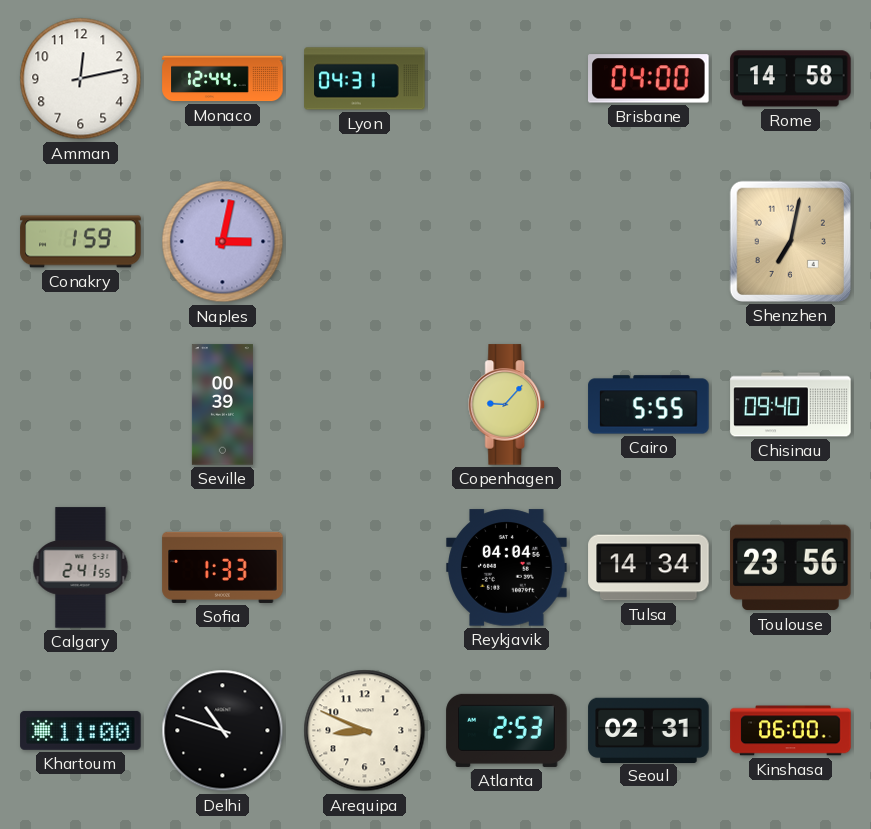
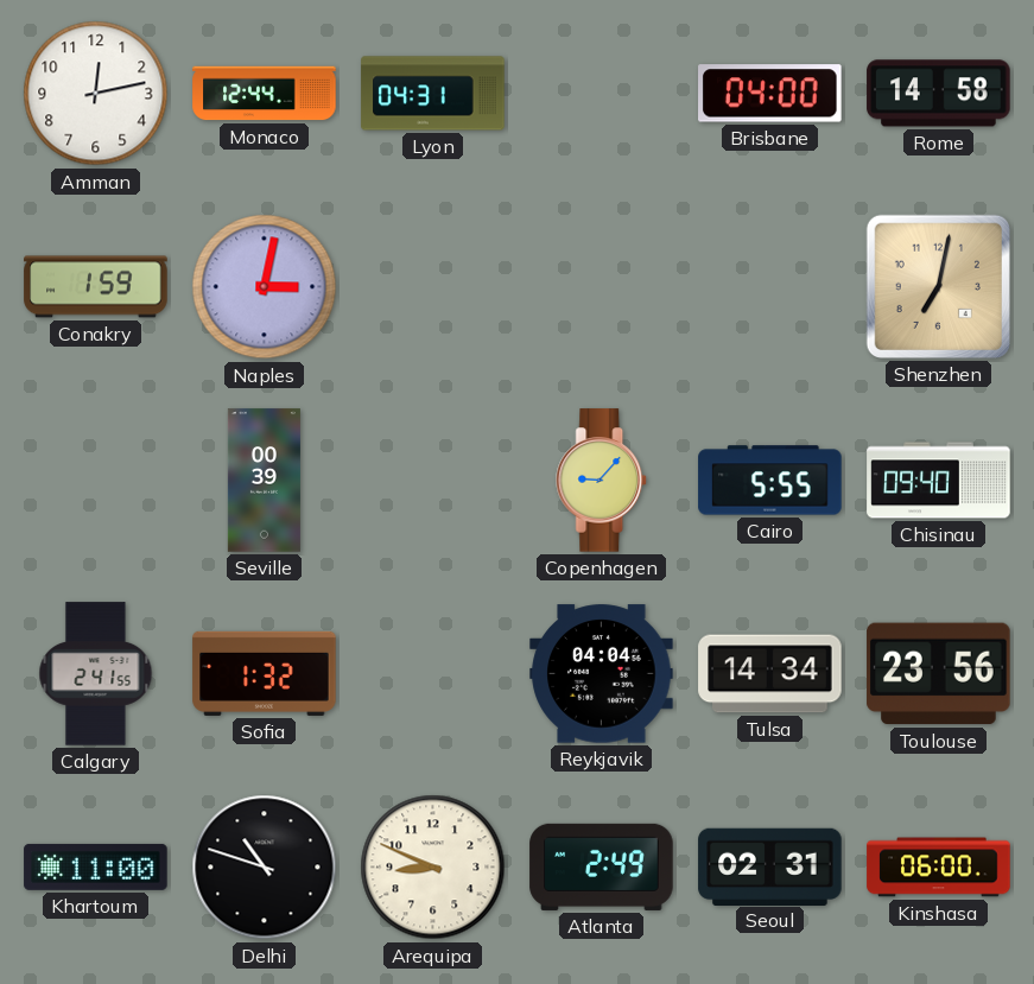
Sofia: 1:33 -> 1:32
Atlanta: 2:53 -> 2:49
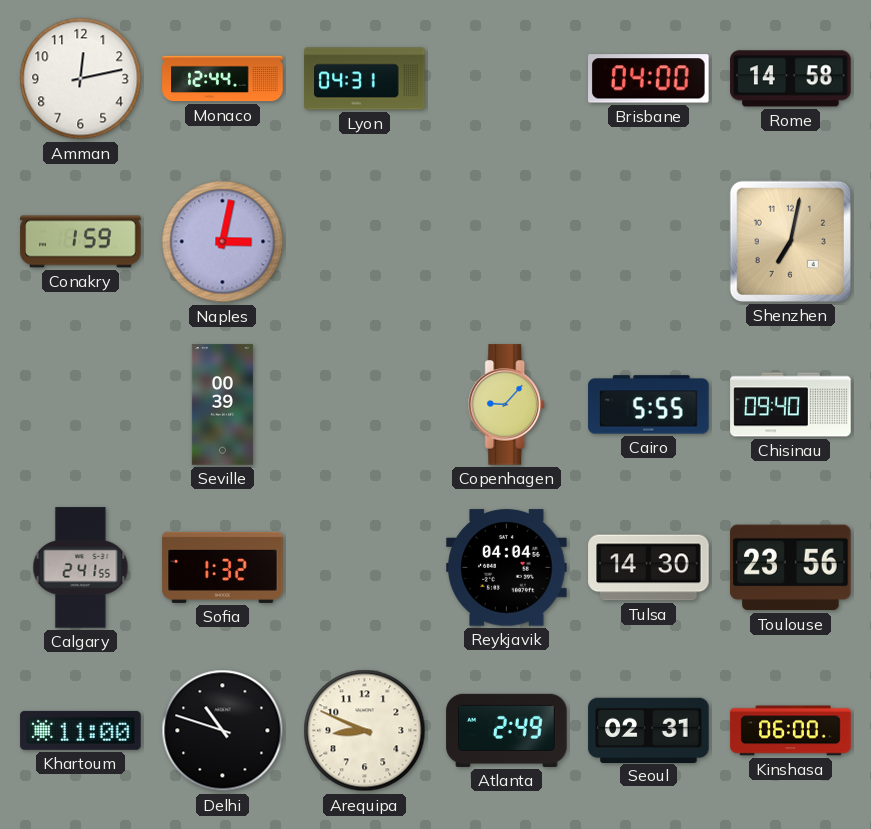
Tulsa: 14:34 -> 14:30
